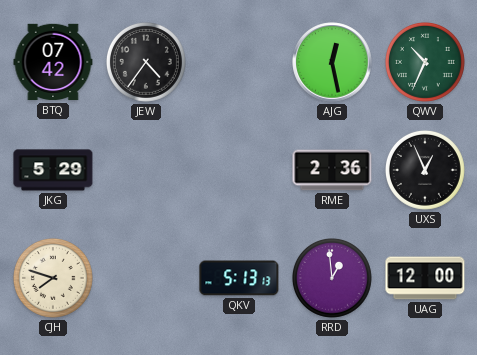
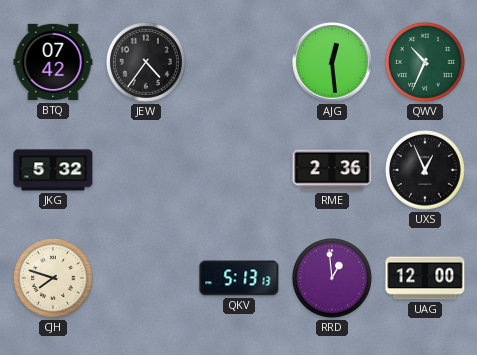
AJG: 12:28 -> 12:29
JKG: 5:29 -> 5:32
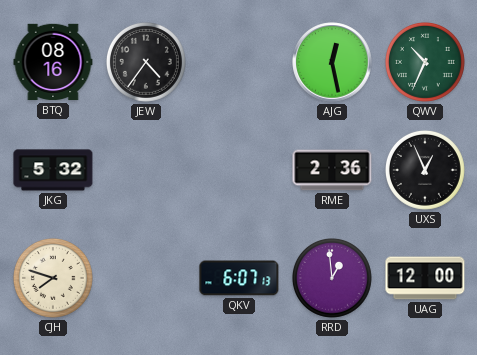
BTQ: 07:42 -> 08:16
AJG: 12:29 -> 12:28
QKV: 5:13 -> 6:07
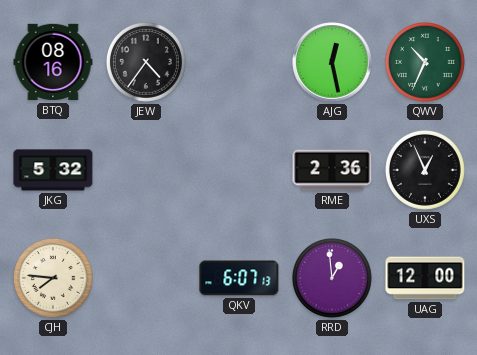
CJH: 7:48 -> 7:46
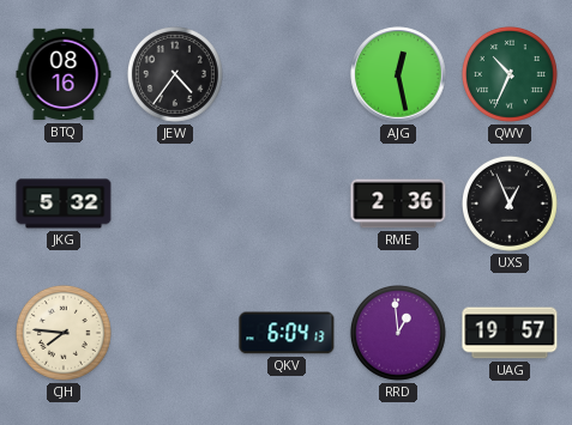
QKV: 6:07 -> 6:04
UAG: 12:00 -> 19:57
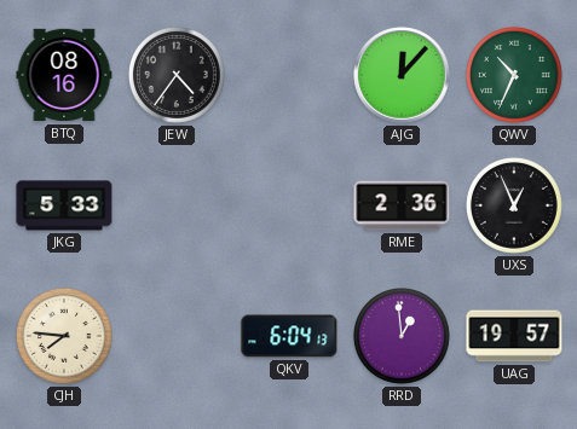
AJG: 12:28 -> 12:07
JKG: 5:32 -> 5:33
